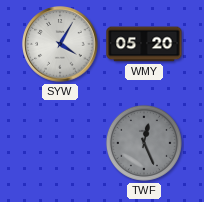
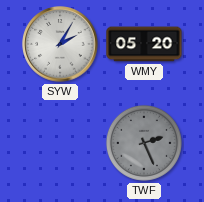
SYW: 4:05 -> 2:05
TWF: 12:26 -> 2:26
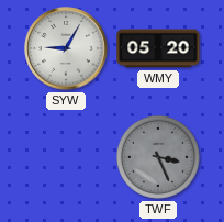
SYW: 2:05 -> 9:05
TWF: 2:26 -> 3:26
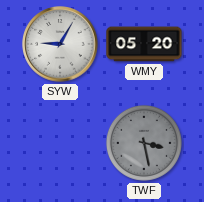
TWF: 3:26 -> 3:28
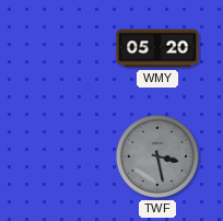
SYW: 9:05 -> none
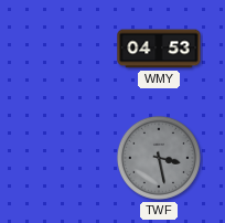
WMY: 05:20 -> 04:53
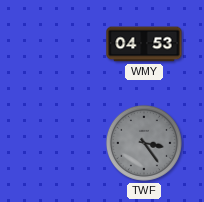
TWF: 3:28 -> 3:24
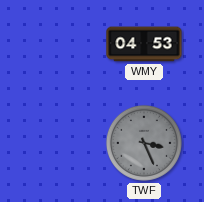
TWF: 3:24 -> 3:26
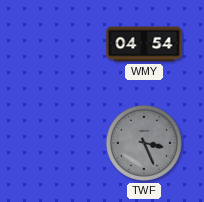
WMY: 04:53 -> 04:54
